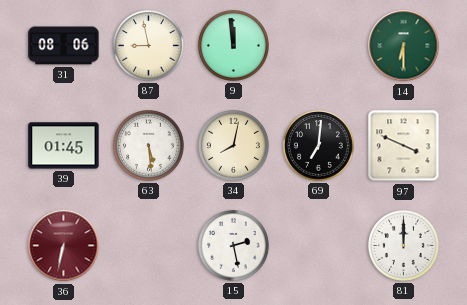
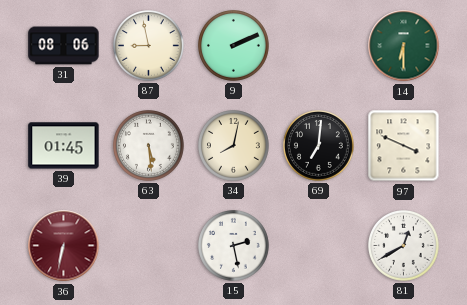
9: 11:59 -> 2:11
81: 12:00 -> 12:40
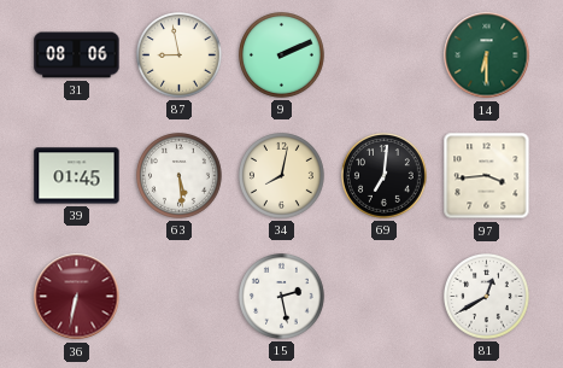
97: 3:49 -> 3:44
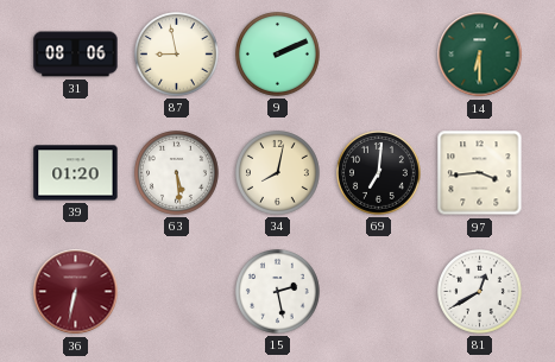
39: 01:45 -> 01:20
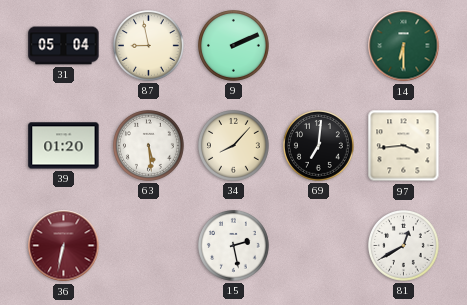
31: 08:06 -> 05:04
34: 8:02 -> 8:07
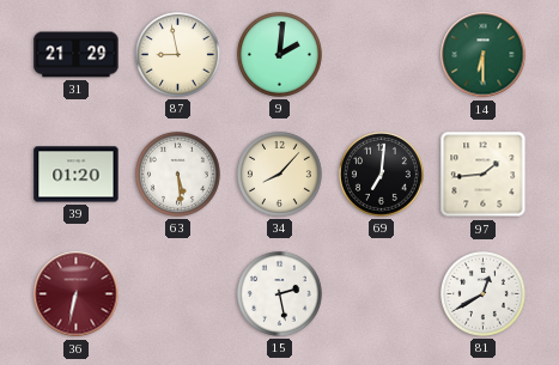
31: 05:04 -> 21:29
9: 2:11 -> 2:01
97: 3:44 -> 1:44
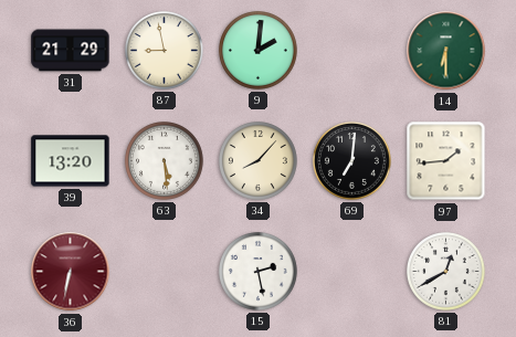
39: 01:20 -> 13:20
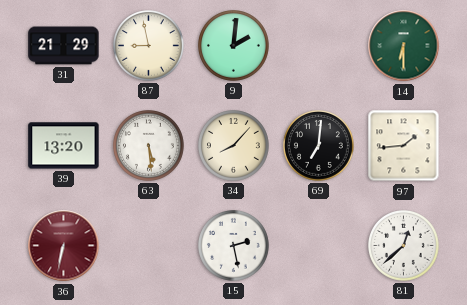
81: 12:40 -> 12:38
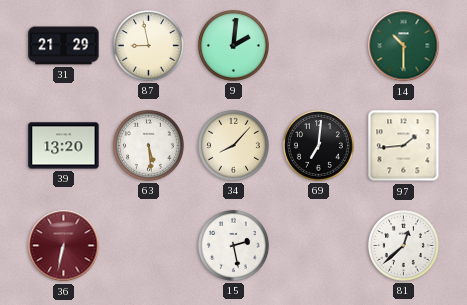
14: 6:30 -> 10:30
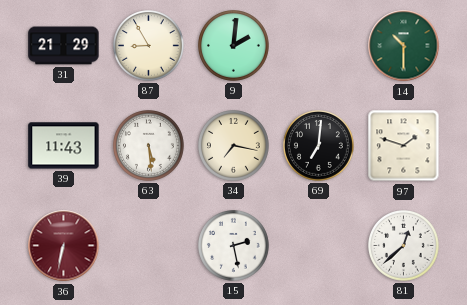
87: 8:58 -> 8:55
39: 13:20 -> 11:43
34: 8:07 -> 7:17
97: 1:44 -> 1:48
